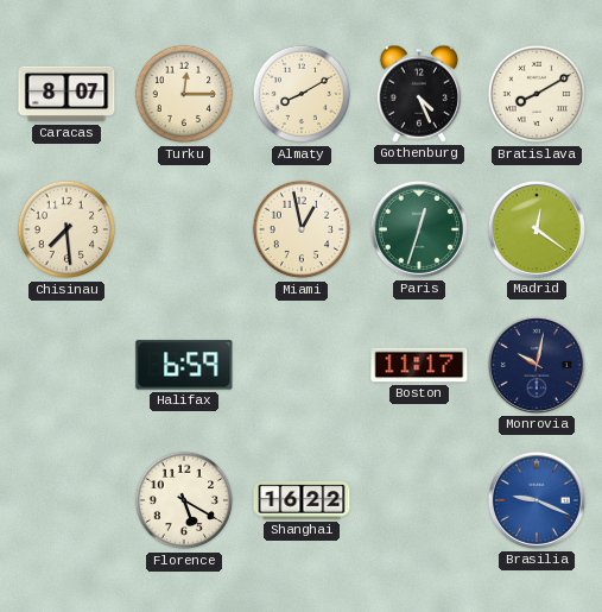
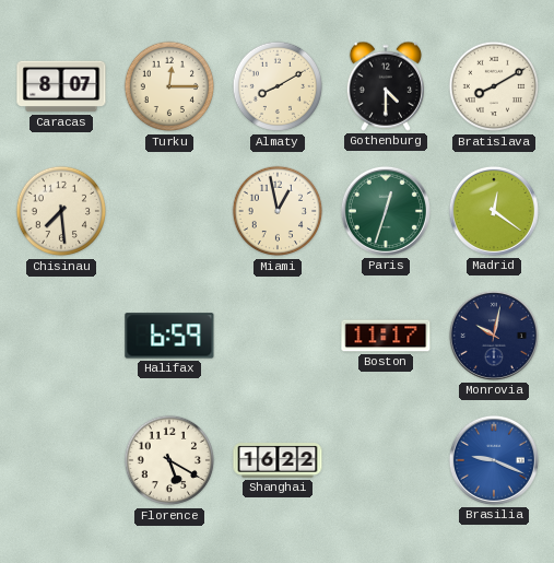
Gothenburg: 4:26 -> 4:30
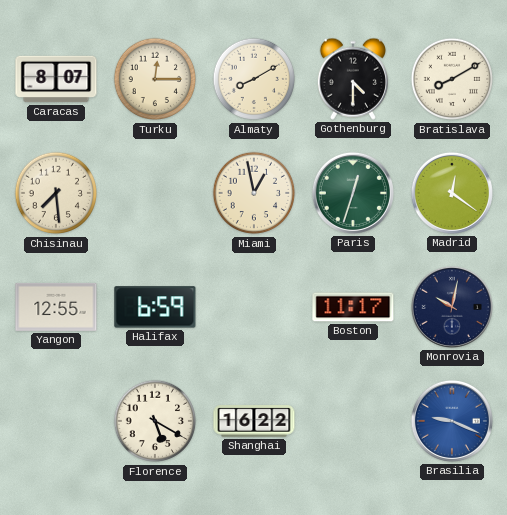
Yangon: none -> 12:55
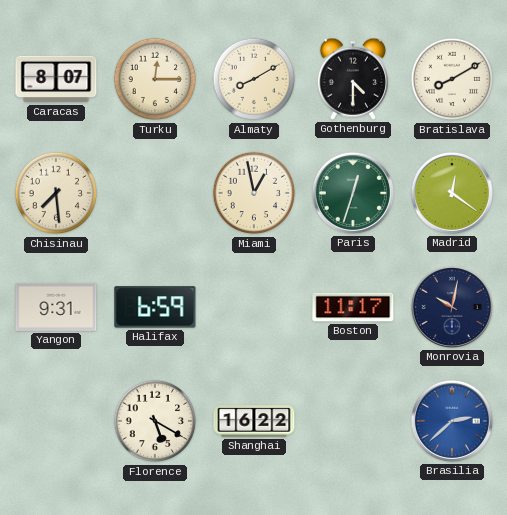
Yangon: 12:55 -> 9:31
Brasilia: 9:19 -> 2:38
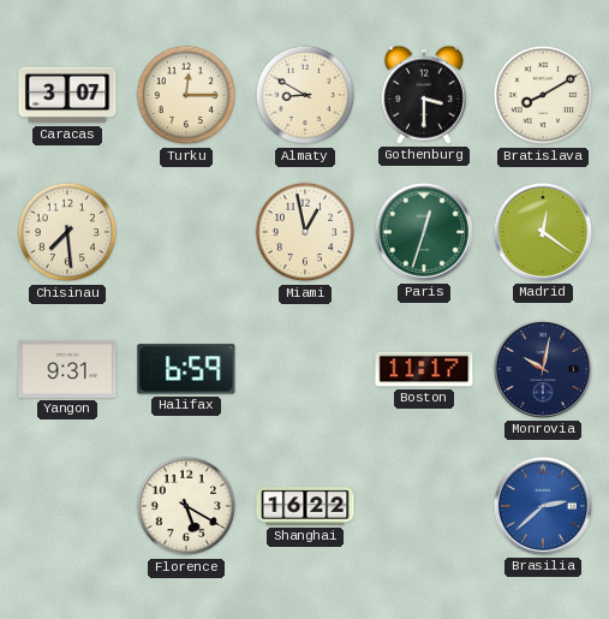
Caracas: 8:07 -> 3:07
Almaty: 8:10 -> 8:50
Gothenburg: 4:30 -> 3:30
